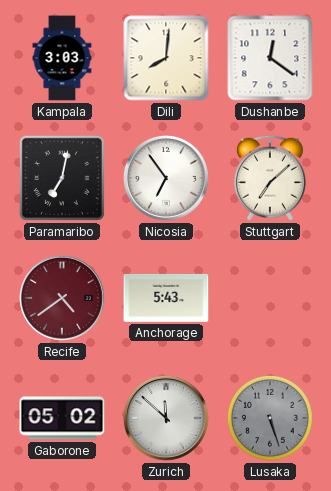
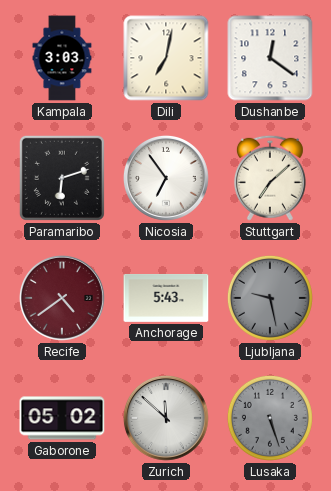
Dili: 8:01 -> 7:02
Paramaribo: 7:02 -> 6:12
Ljubljana: none -> 9:28
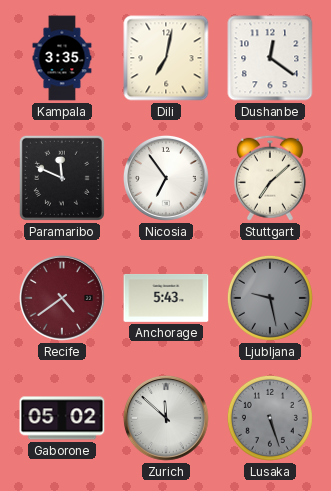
Kampala: 3:03 -> 3:35
Paramaribo: 6:12 -> 11:49
